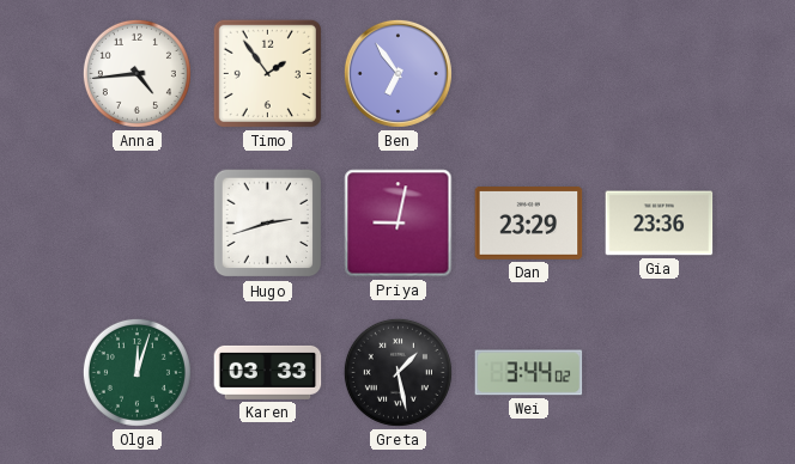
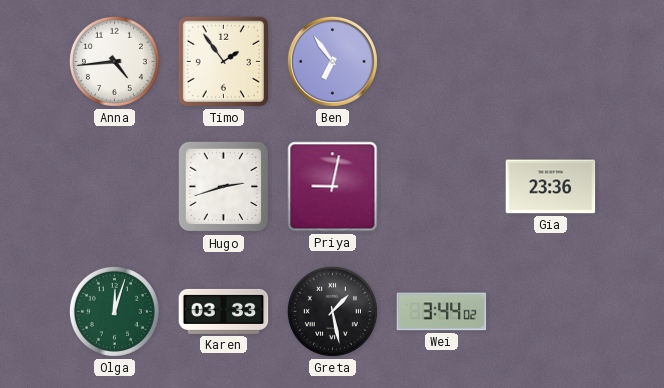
Dan: 23:29 -> none
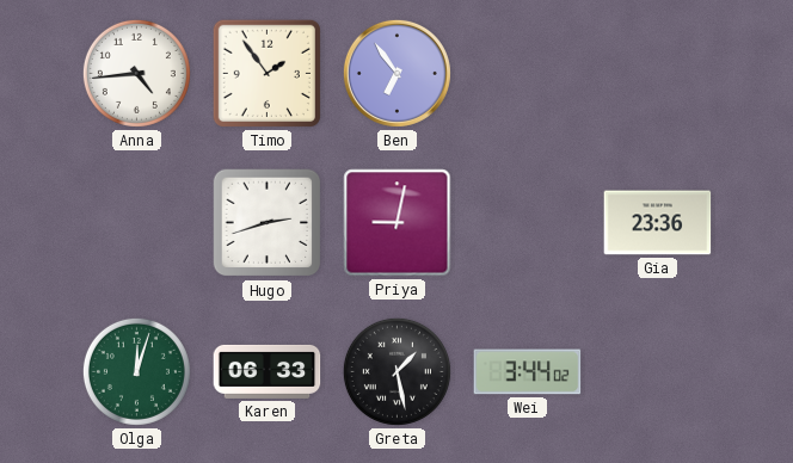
Karen: 03:33 -> 06:33
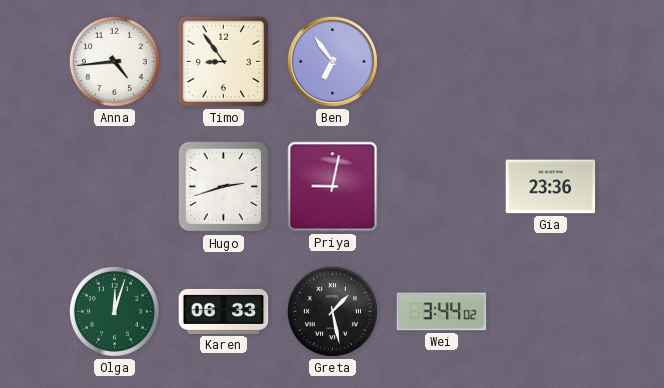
Timo: 1:54 -> 8:54
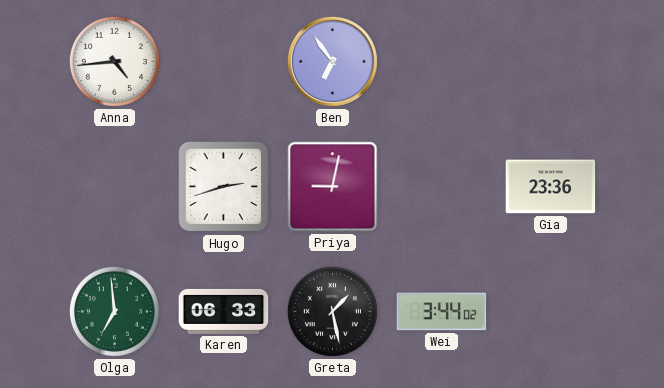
Timo: 8:54 -> none
Olga: 12:03 -> 6:59
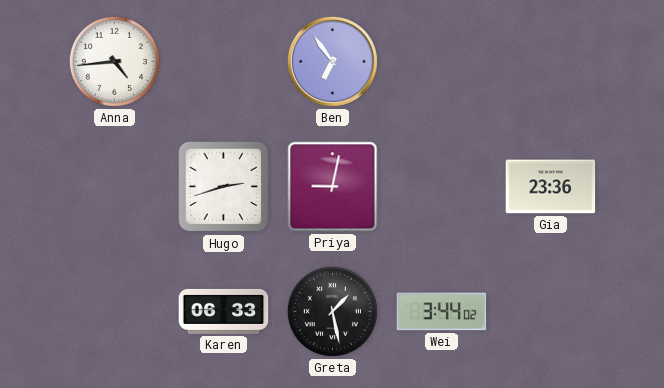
Olga: 6:59 -> none
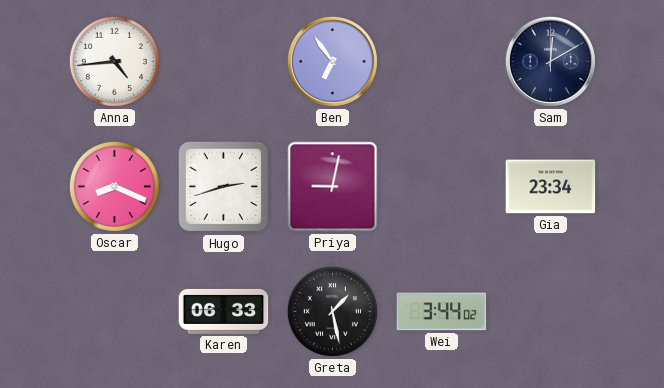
Sam: none -> 12:10
Oscar: none -> 8:19
Gia: 23:36 -> 23:34
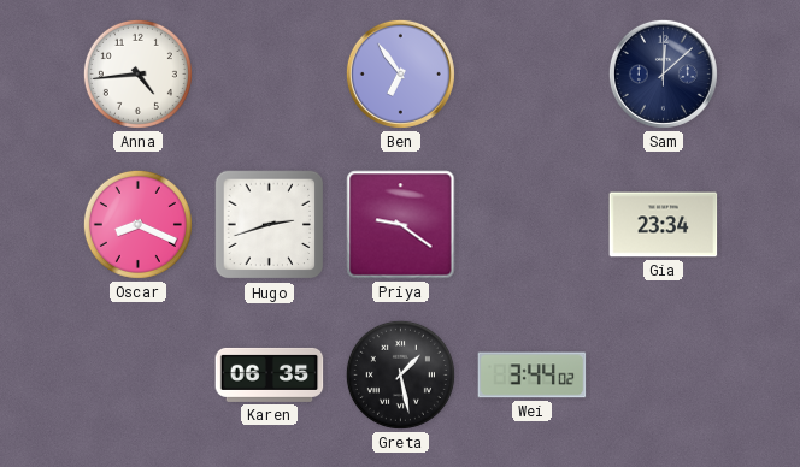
Sam: 12:10 -> 12:08
Priya: 9:02 -> 9:21
Karen: 06:33 -> 06:35
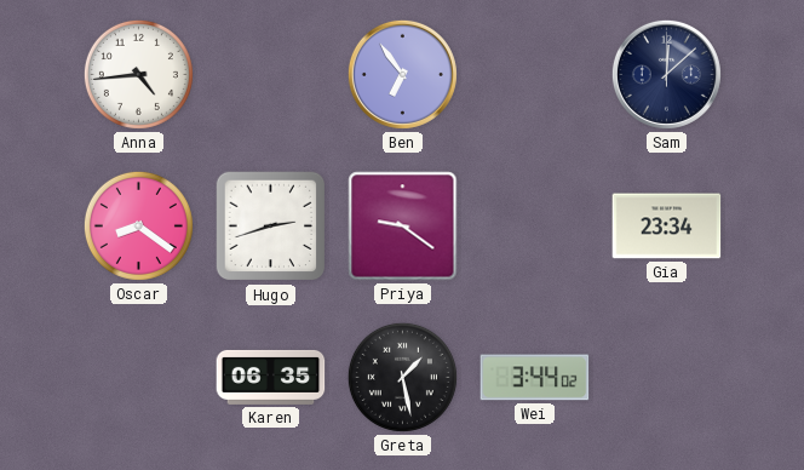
Oscar: 8:19 -> 8:21
